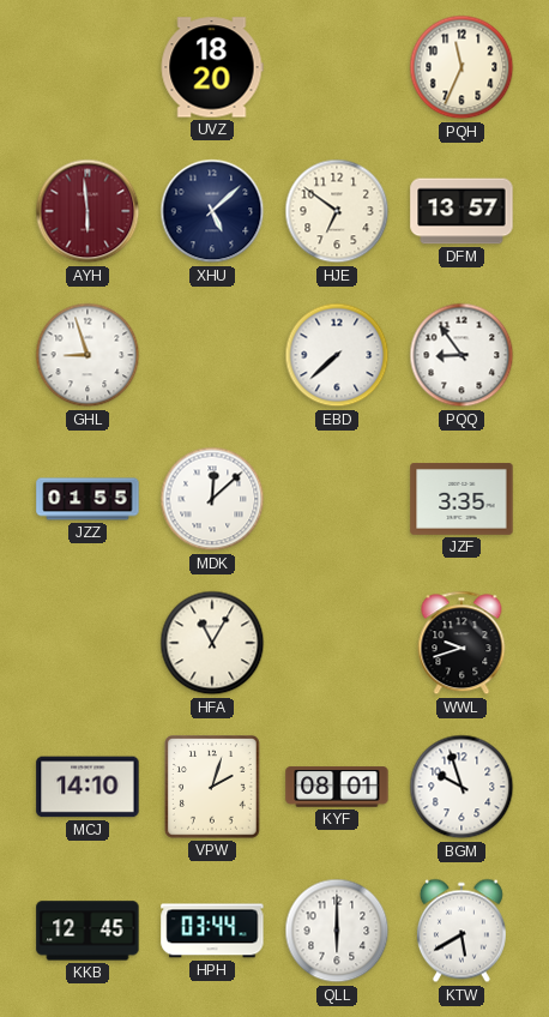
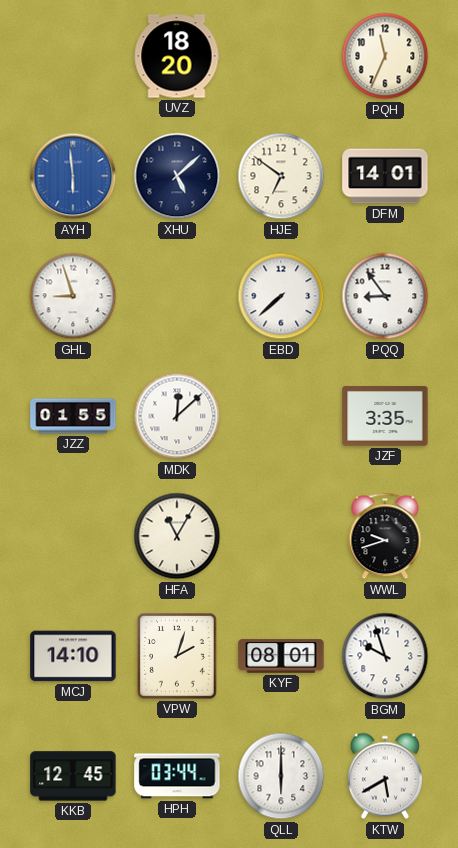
AYH dial: burgundy -> blue
DFM: 13:57 -> 14:01
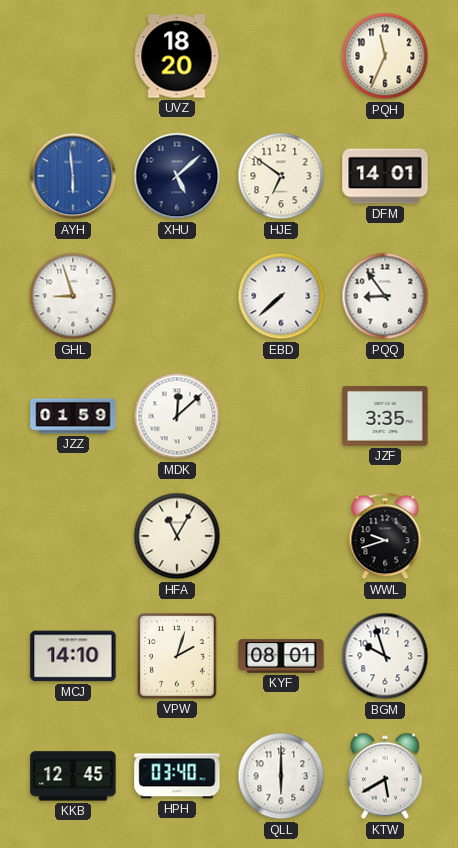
JZZ: 01:55 -> 01:59
HPH: 03:44 -> 03:40
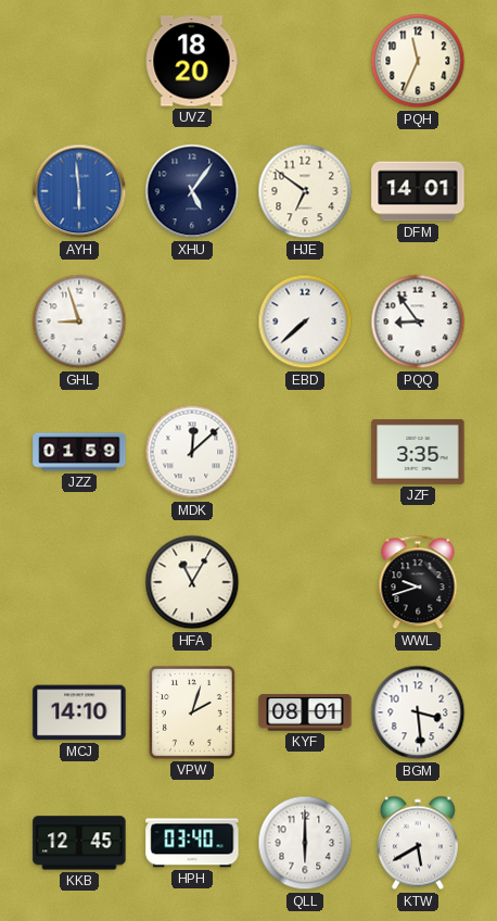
XHU: 5:08 -> 5:06
BGM: 9:57 -> 3:29
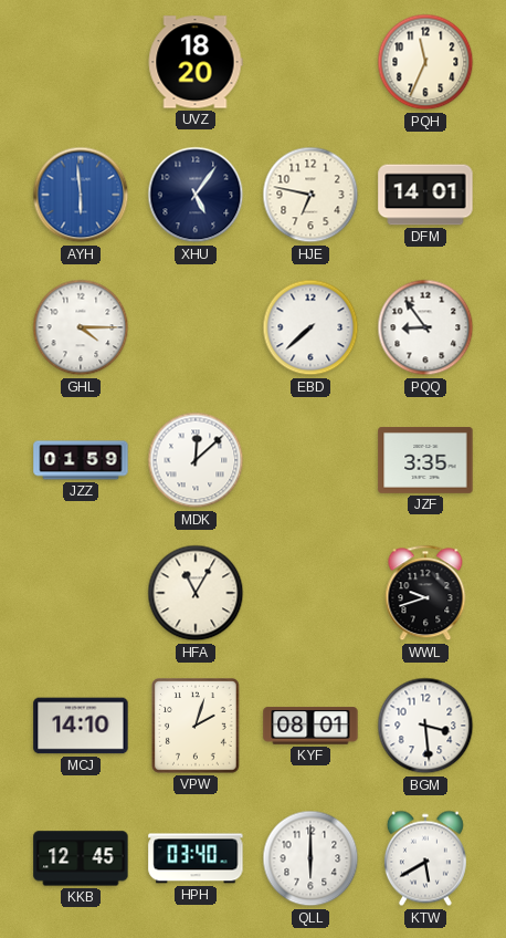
HJE: 6:51 -> 6:47
GHL: 8:57 -> 4:15
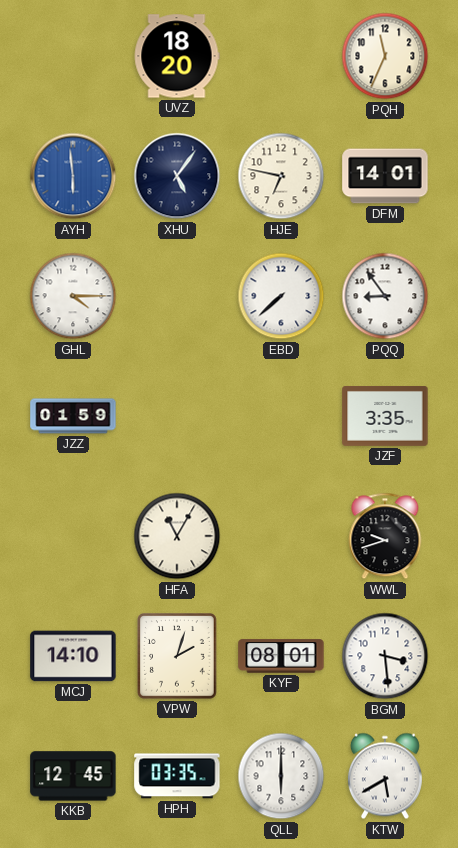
MDK: 12:08 -> none
HPH: 03:40 -> 03:35
